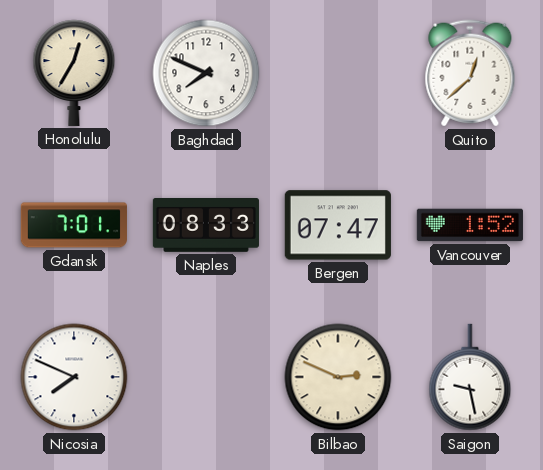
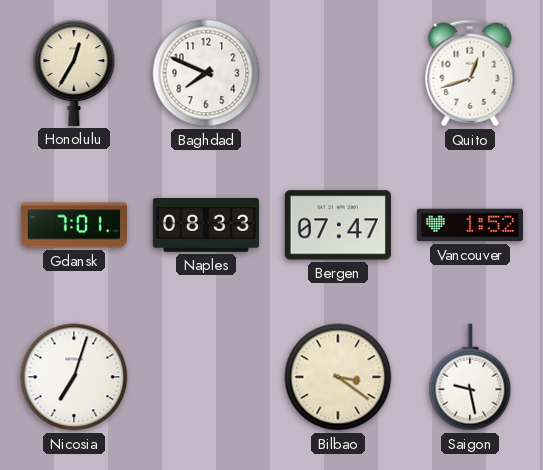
Quito: 12:38 -> 12:42
Nicosia: 7:49 -> 7:03
Bilbao: 2:49 -> 3:21
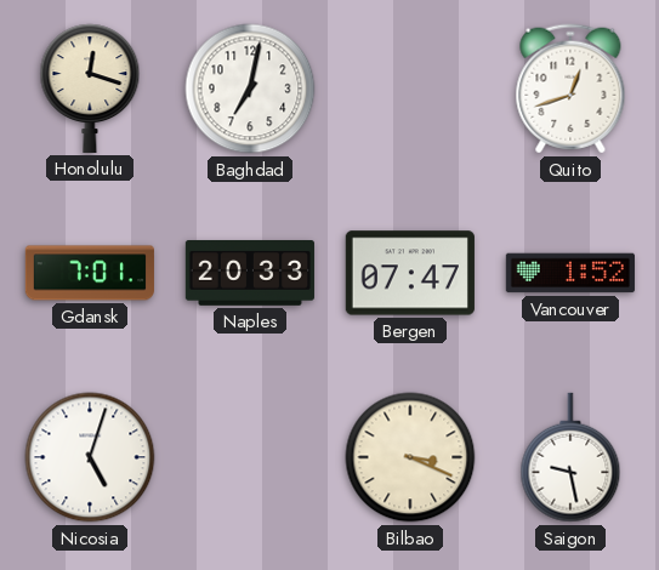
Honolulu: 12:35 -> 12:18
Baghdad: 7:49 -> 7:02
Naples: 08:33 -> 20:33
Nicosia: 7:03 -> 5:03
Bilbao: 3:21 -> 3:19
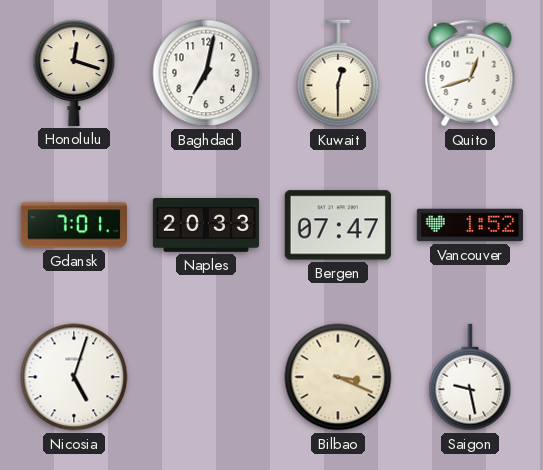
Kuwait: none -> 12:30
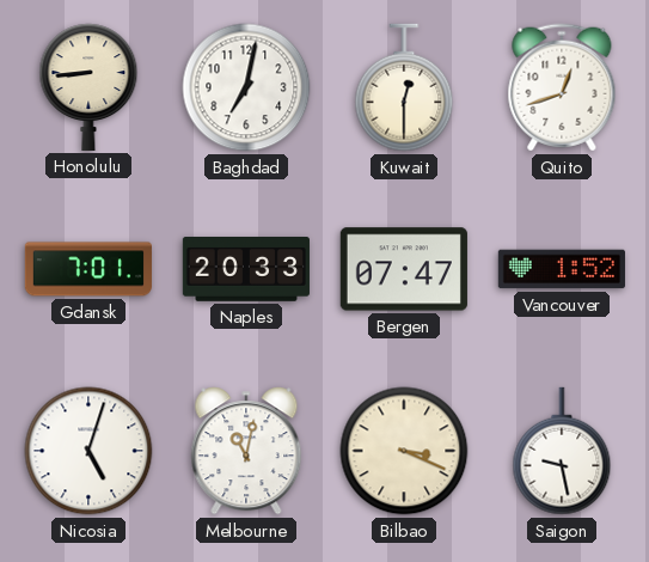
Honolulu: 12:18 -> 8:44
Melbourne: none -> 11:02
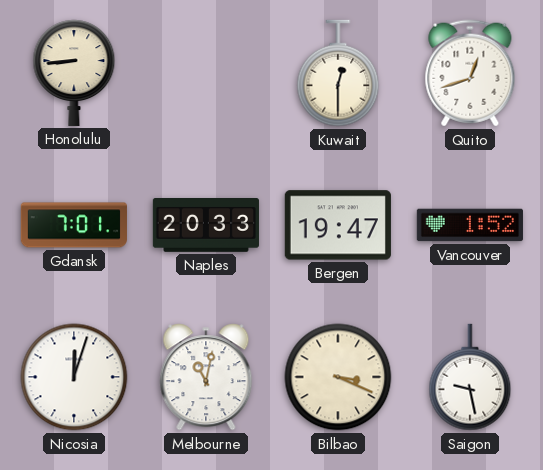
Baghdad: 7:02 -> none
Bergen: 07:47 -> 19:47
Nicosia: 5:03 -> 12:03
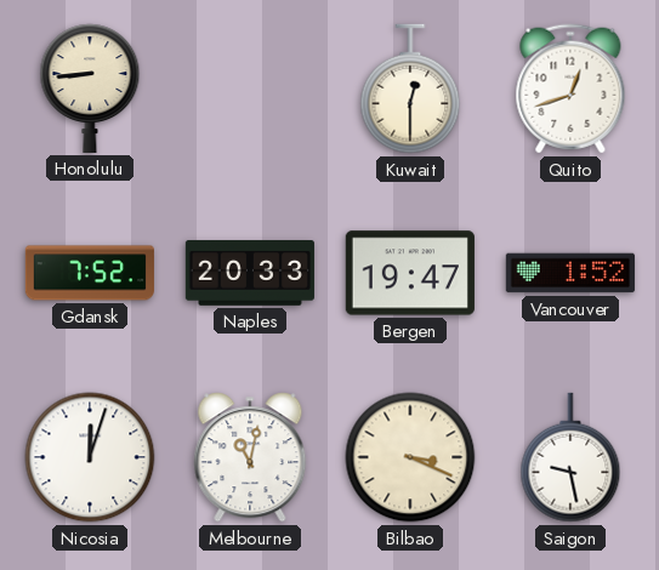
Gdansk: 7:01 -> 7:52
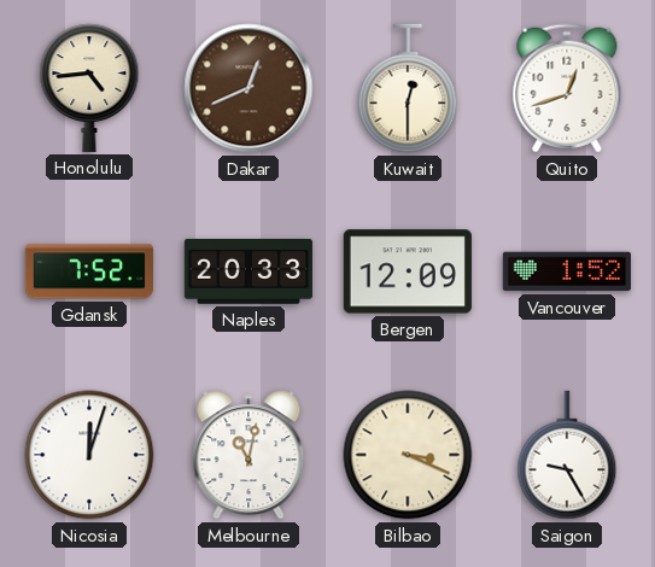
Honolulu: 8:44 -> 4:44
Dakar: none -> 12:41
Bergen: 19:47 -> 12:09
Saigon: 9:28 -> 9:25
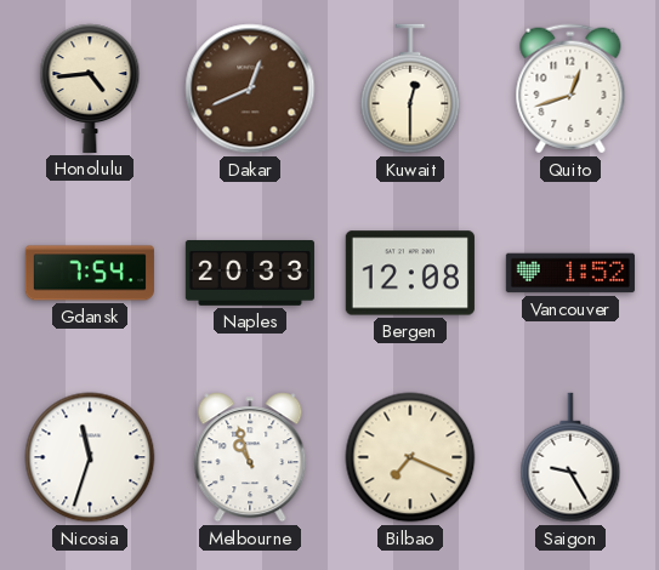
Gdansk: 7:52 -> 7:54
Bergen: 12:09 -> 12:08
Nicosia: 12:03 -> 11:33
Melbourne: 11:02 -> 10:57
Bilbao: 3:19 -> 7:19
